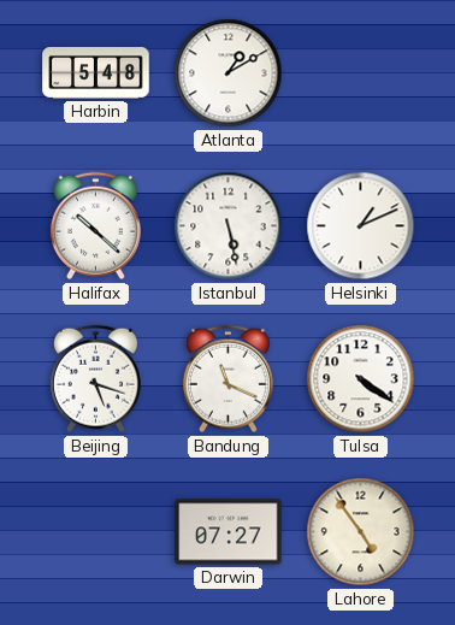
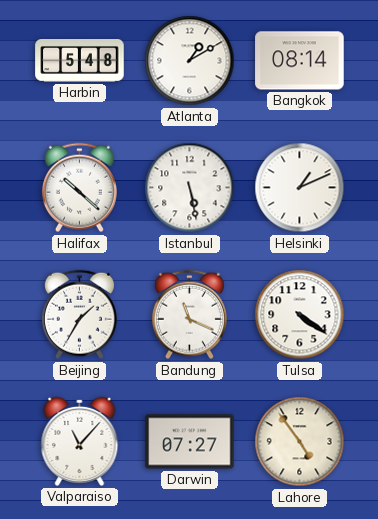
Bangkok: none -> 08:14
Beijing: 5:18 -> 1:35
Valparaiso: none -> 11:07
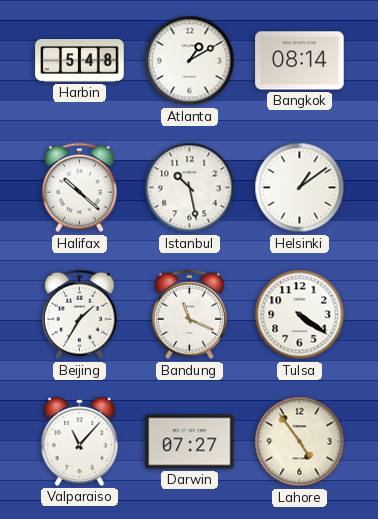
Istanbul: 5:28 -> 10:28
Helsinki: 1:11 -> 1:09
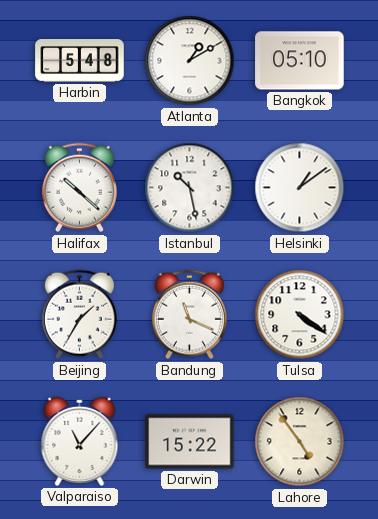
Bangkok: 08:14 -> 05:10
Darwin: 07:27 -> 15:22
